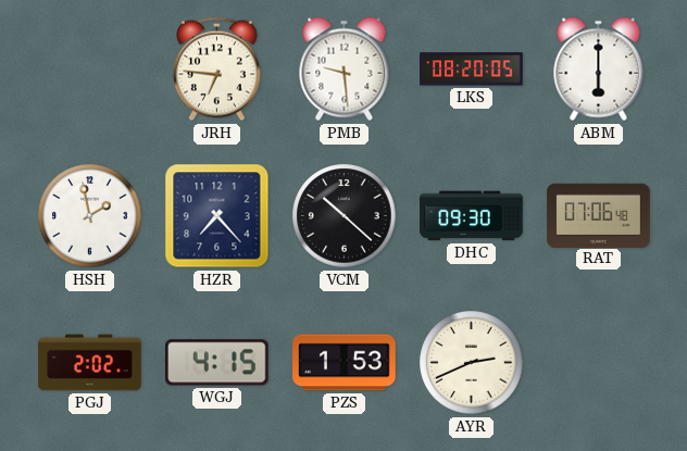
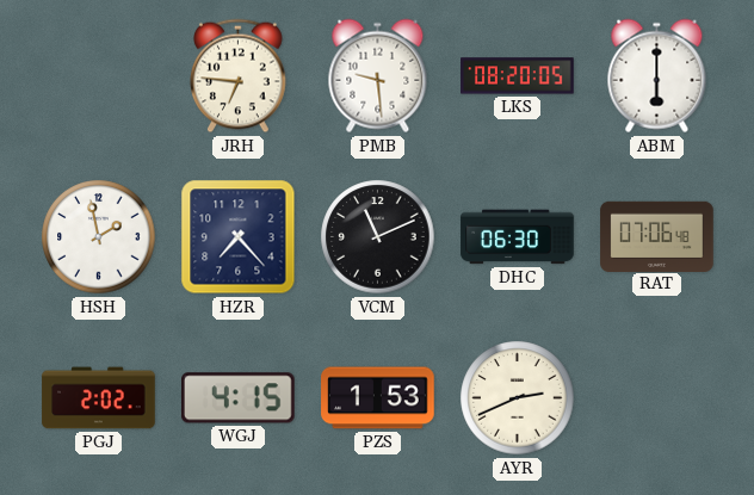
VCM: 10:22 -> 11:11
DHC: 09:30 -> 06:30
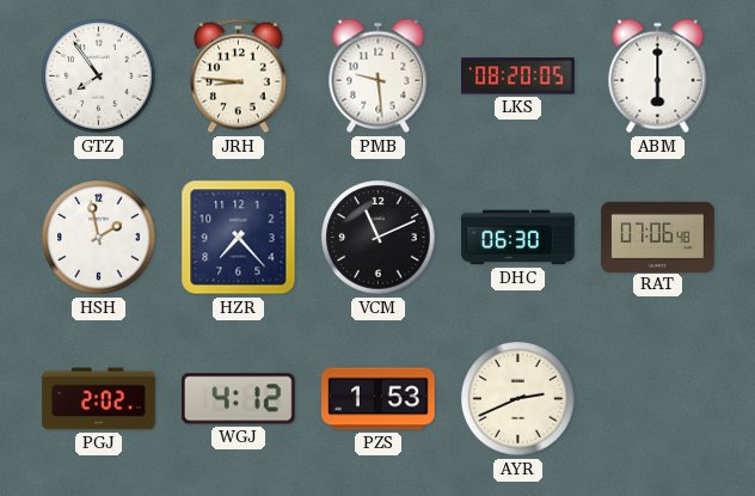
GTZ: none -> 7:54
JRH: 6:46 -> 8:46
WGJ: 4:15 -> 4:12
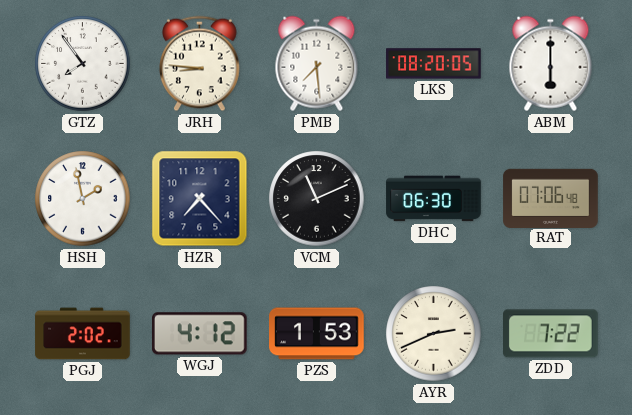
PMB: 9:29 -> 7:29
ZDD: none -> 7:22
